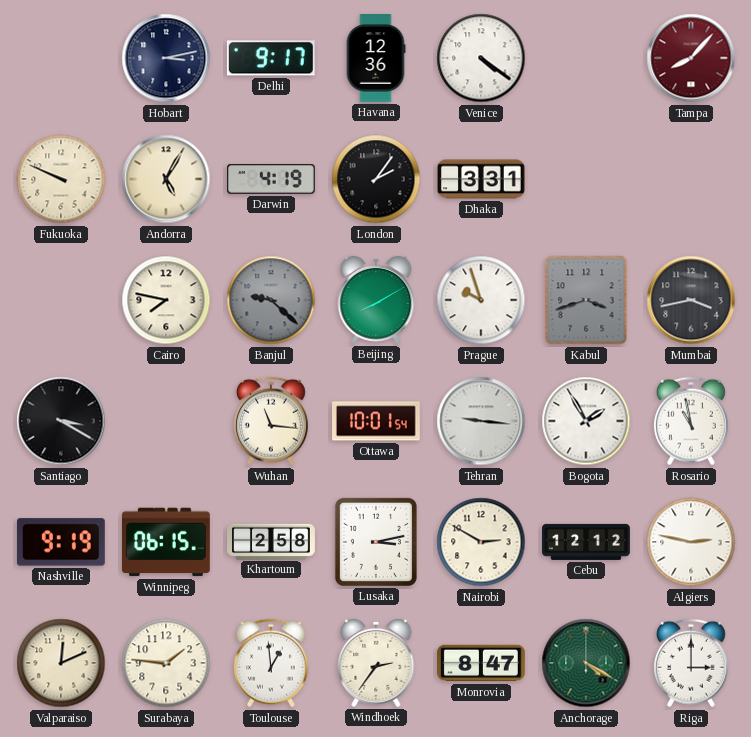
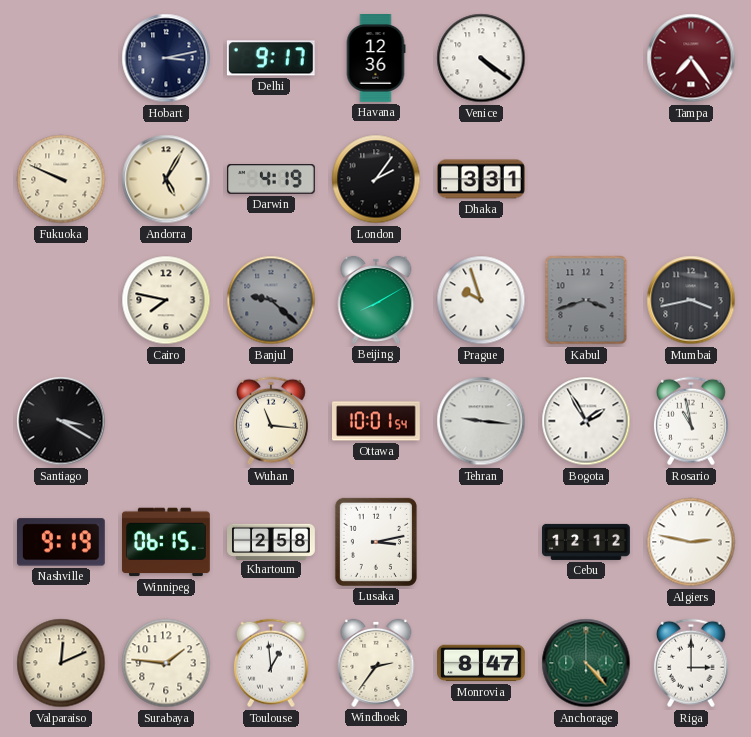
Tampa: 8:07 -> 7:24
Nairobi: 2:50 -> none
Anchorage: 4:20 -> 4:23
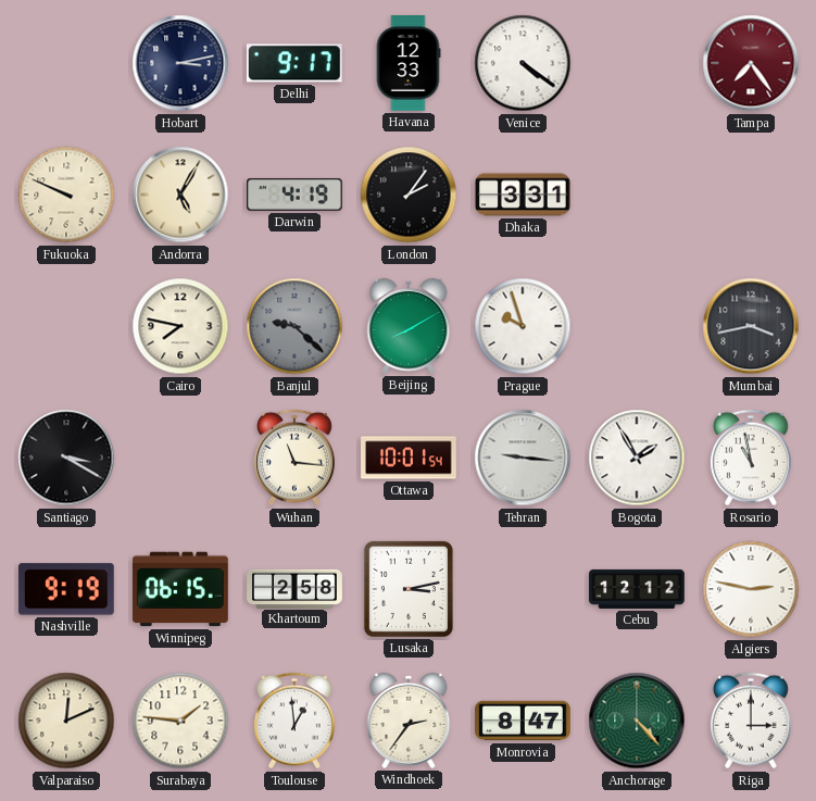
Havana: 12:36 -> 12:33
Kabul: 3:42 -> none
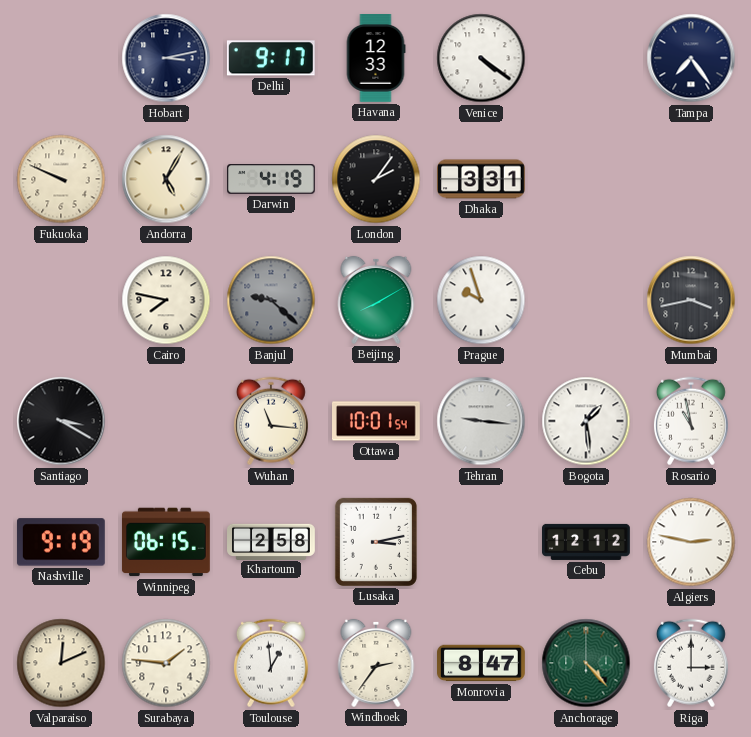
Tampa dial: burgundy -> navy
Bogota: 1:55 -> 1:29
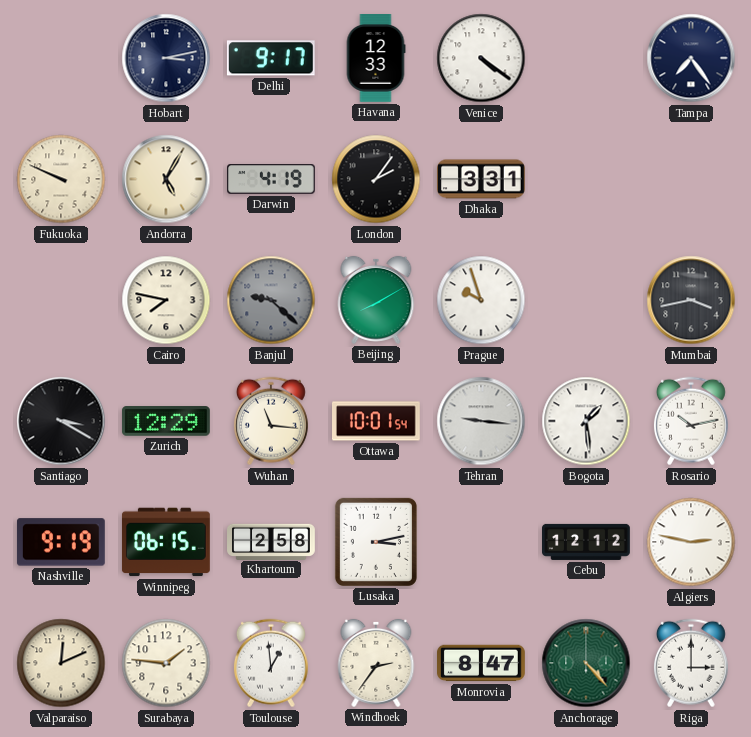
Zurich: none -> 12:29
Rosario: 10:58 -> 10:13
